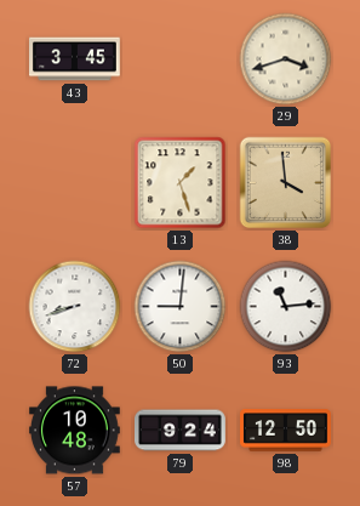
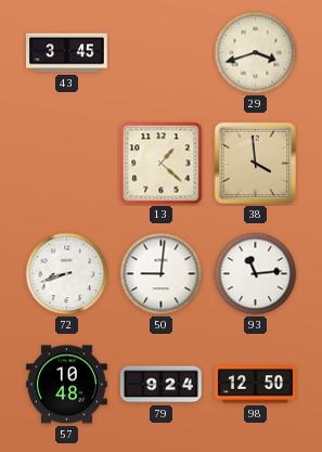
13: 1:27 -> 1:22
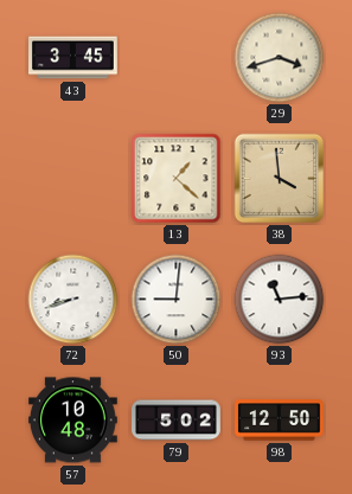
79: 9:24 -> 5:02
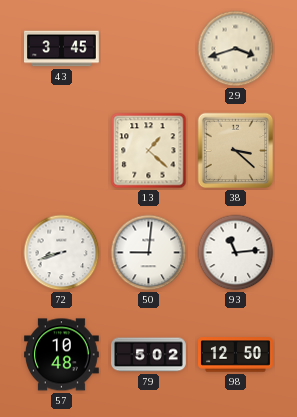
38: 3:59 -> 3:22
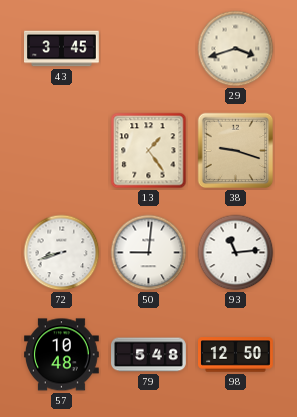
13: 1:22 -> 1:24
38: 3:22 -> 9:18
79: 5:02 -> 5:48
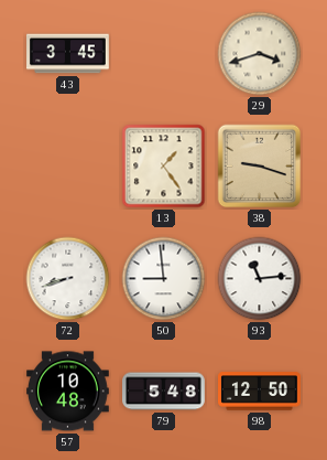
50: 9:01 -> 8:59
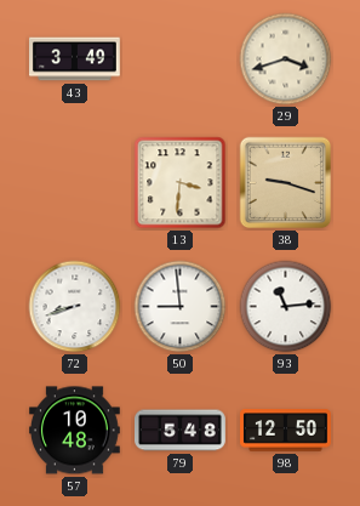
43: 3:45 -> 3:49
13: 1:24 -> 3:31
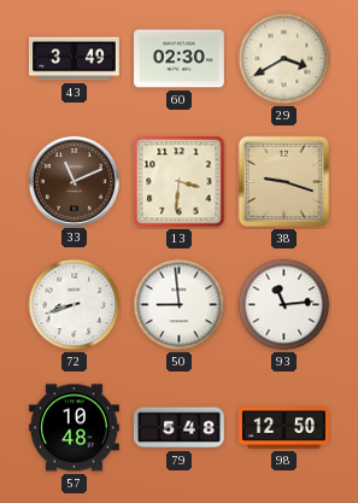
60: none -> 02:30
29: 3:42 -> 3:40
33: none -> 11:11
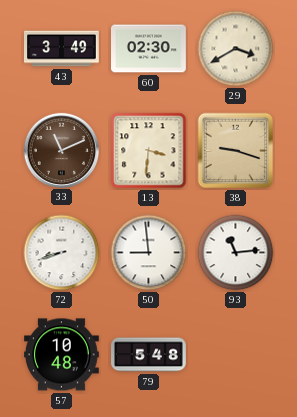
98: 12:50 -> none
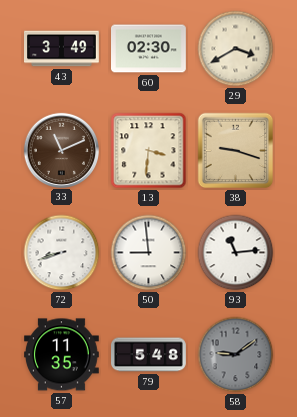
57: 10:48 -> 11:35
58: none -> 9:09
